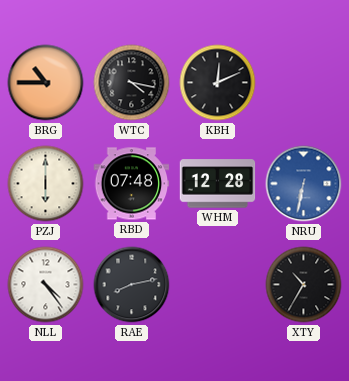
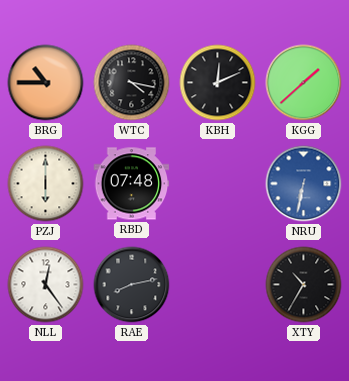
KGG: none -> 1:38
WHM: 12:28 -> none
NLL: 4:24 -> 12:24
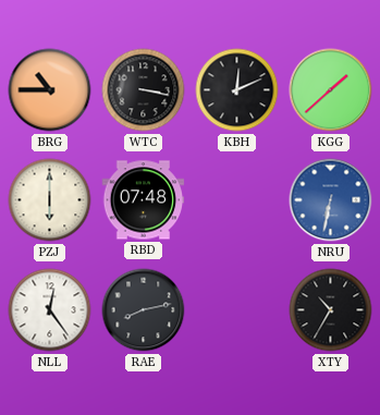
WTC: 4:17 -> 3:17
